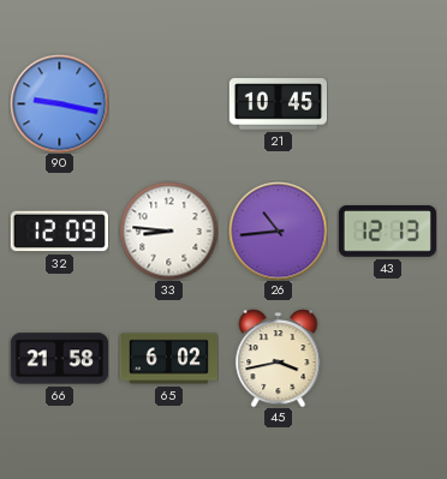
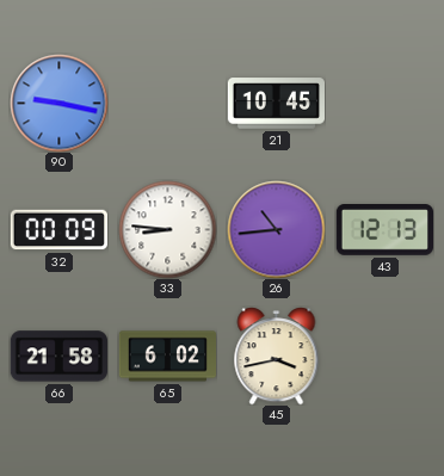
32: 12:09 -> 00:09
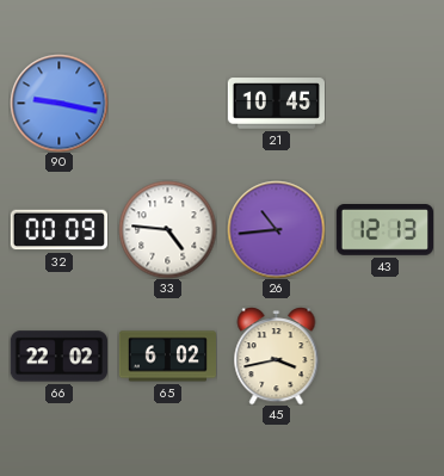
33: 8:46 -> 4:46
66: 21:58 -> 22:02
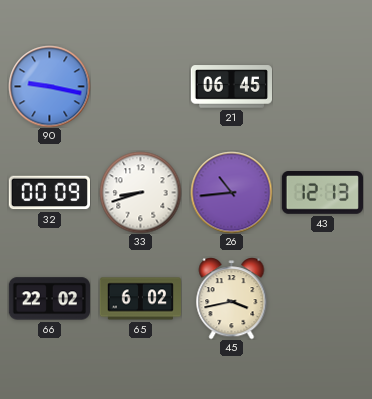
21: 10:45 -> 06:45
33: 4:46 -> 8:42
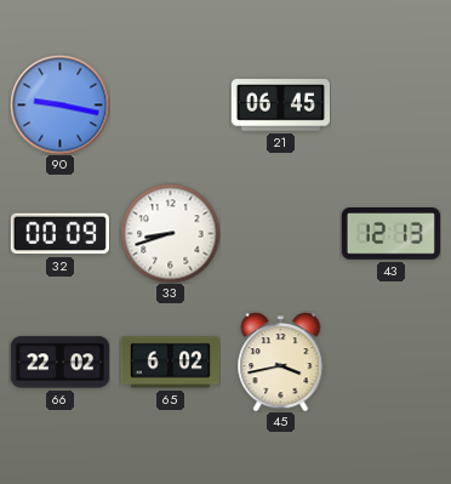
26: 10:44 -> none
